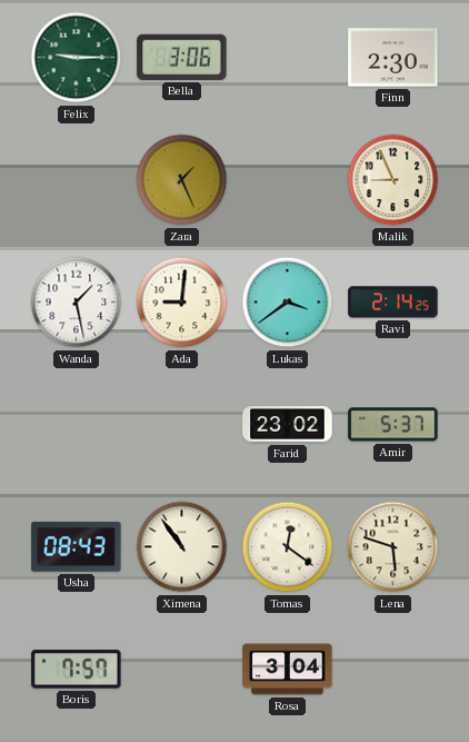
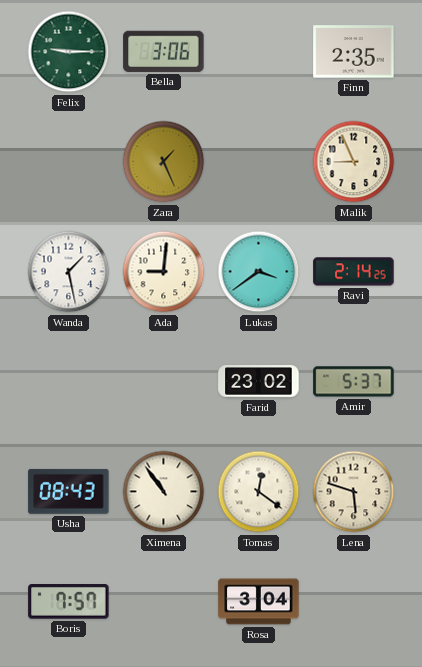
Finn: 2:30 -> 2:35
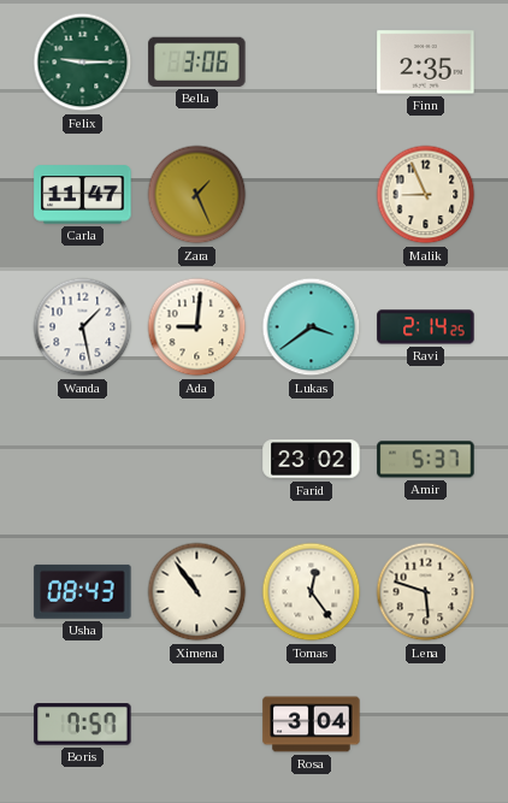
Carla: none -> 11:47
Tomas: 12:21 -> 12:24
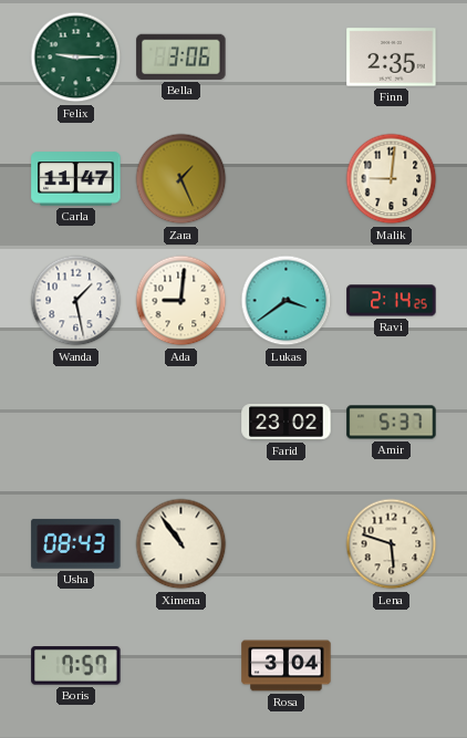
Malik: 8:56 -> 9:01
Tomas: 12:24 -> none
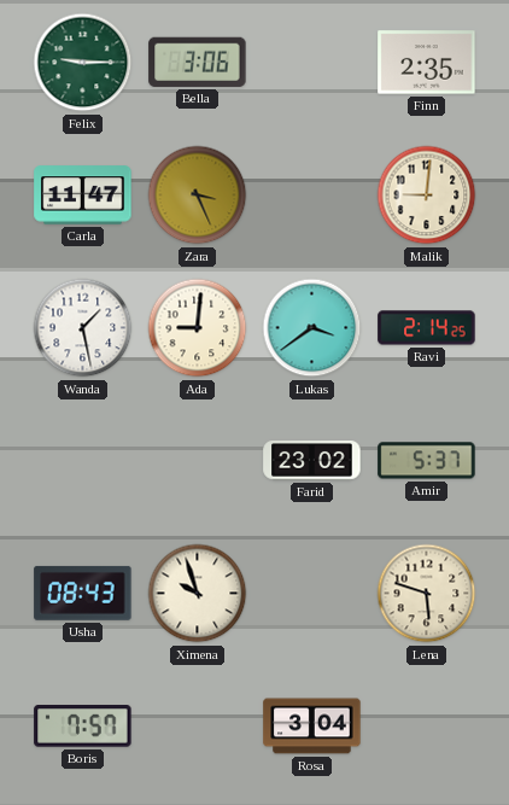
Zara: 1:26 -> 3:26
Ximena: 10:54 -> 9:57
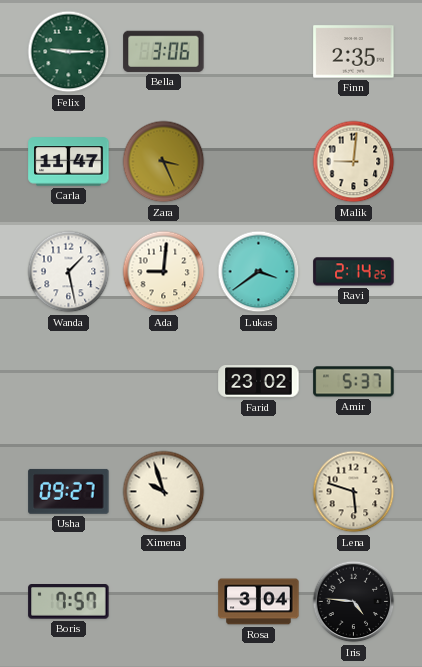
Usha: 08:43 -> 09:27
Iris: none -> 4:46
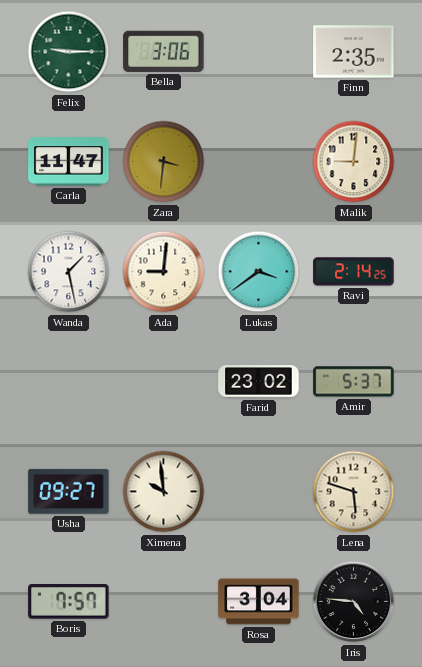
Zara: 3:26 -> 3:31
Ximena: 9:57 -> 9:59
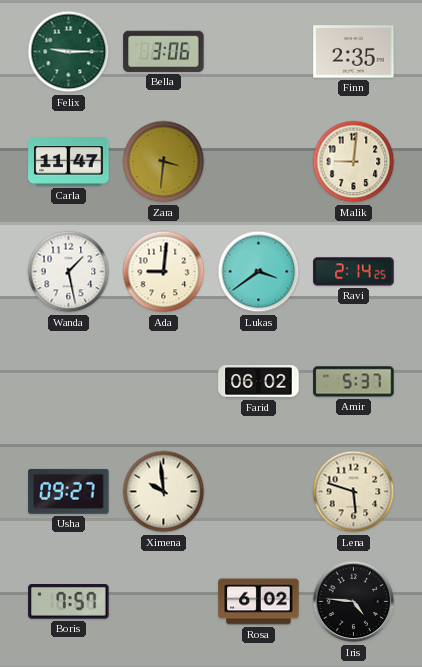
Farid: 23:02 -> 06:02
Rosa: 3:04 -> 6:02
